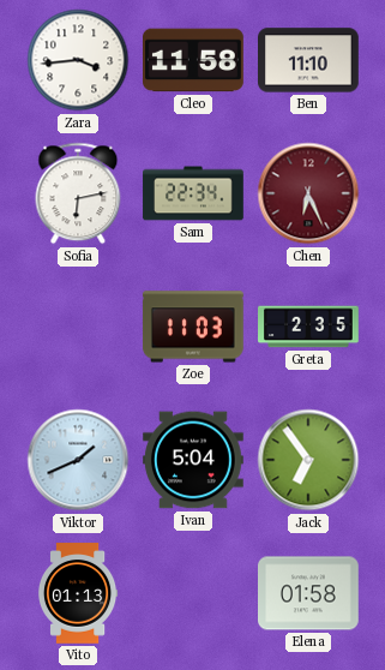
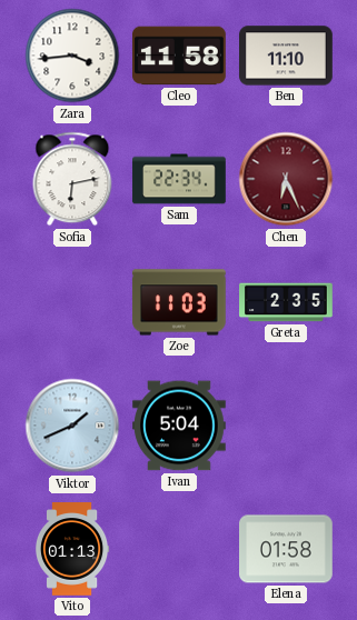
Jack: 6:54 -> none
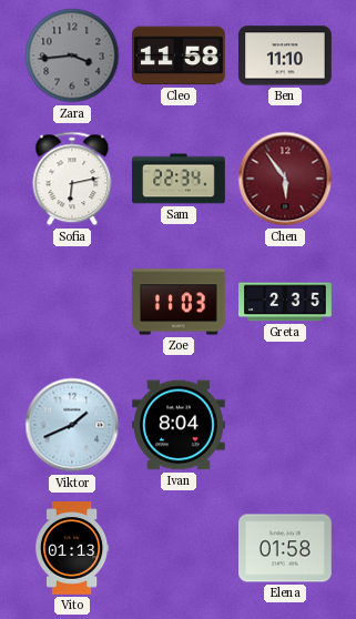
Zara dial: white -> grey
Chen: 6:26 -> 5:54
Ivan: 5:04 -> 8:04
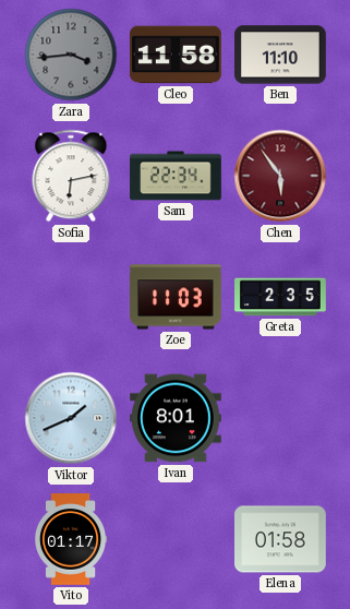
Ivan: 8:04 -> 8:01
Vito: 01:13 -> 01:17
